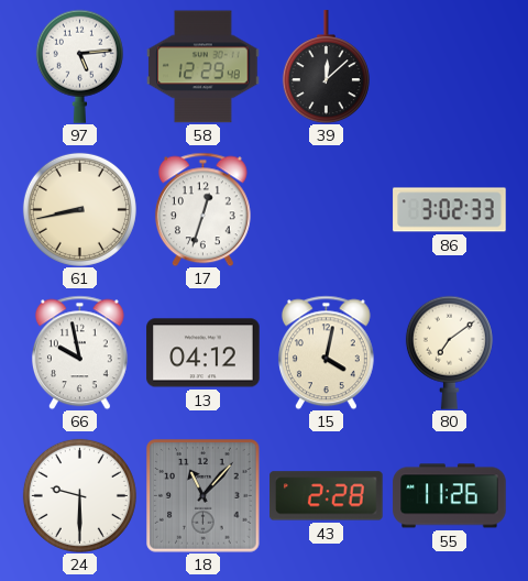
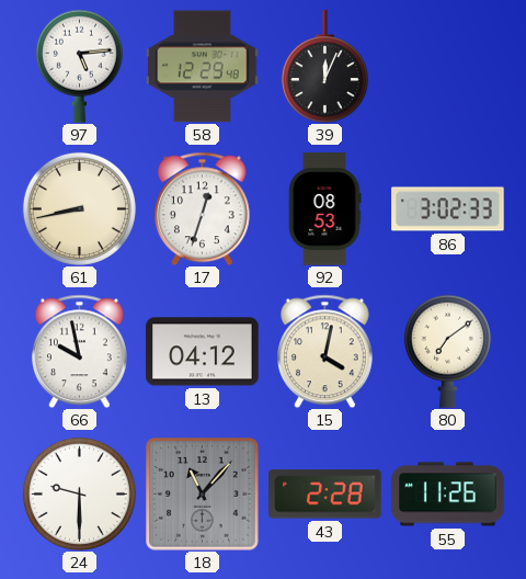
39: 12:08 -> 12:04
92: none -> 08:53
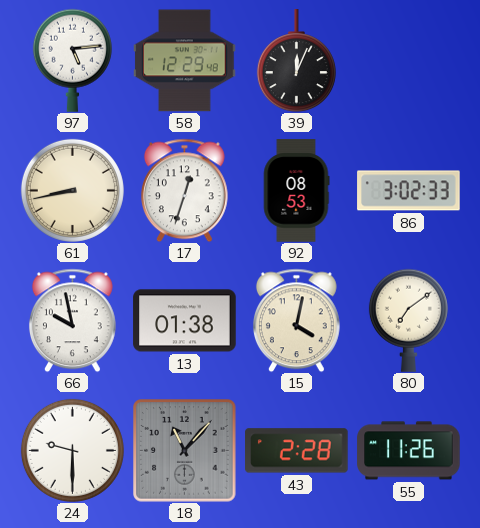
13: 04:12 -> 01:38
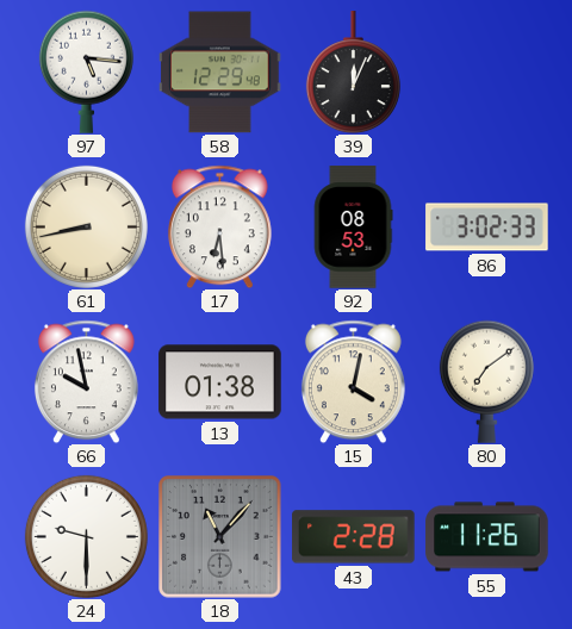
97: 5:14 -> 5:16
17: 12:33 -> 6:29
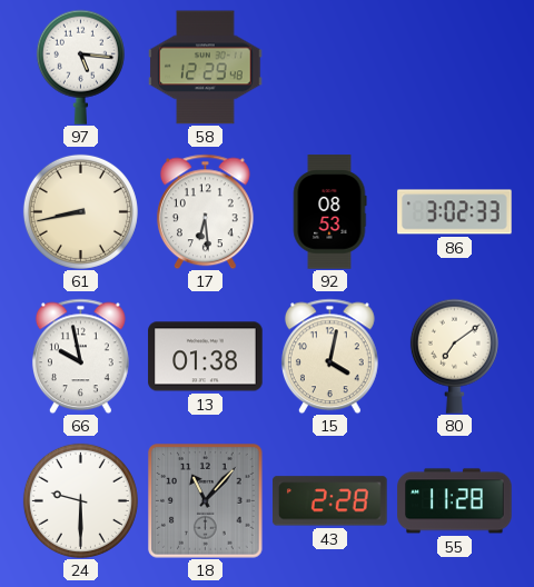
39: 12:04 -> none
55: 11:26 -> 11:28
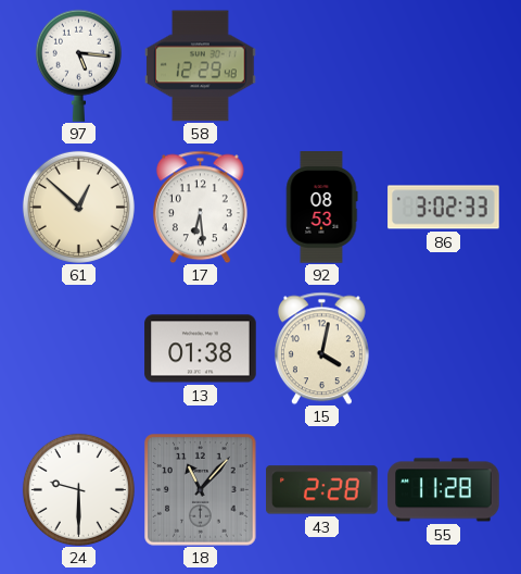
61: 8:43 -> 12:52
66: 9:58 -> none
80: 7:09 -> none
